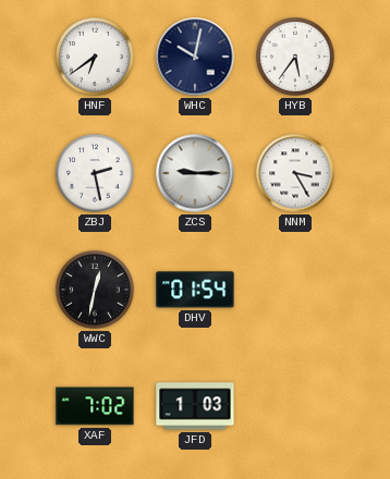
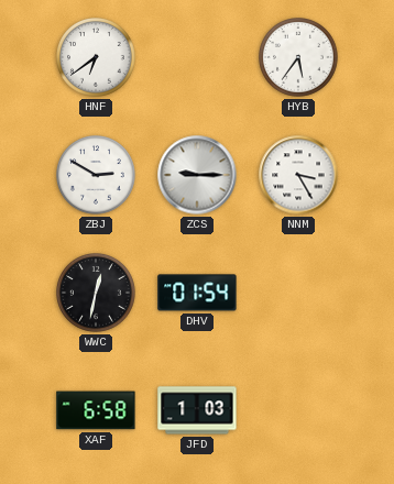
WHC: 10:02 -> none
ZBJ: 2:28 -> 2:50
XAF: 7:02 -> 6:58
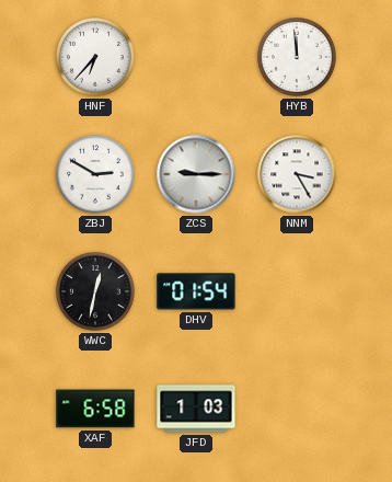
HNF: 6:39 -> 6:37
HYB: 5:36 -> 11:59
